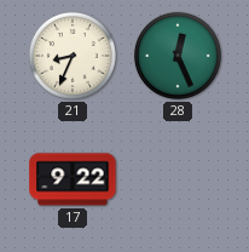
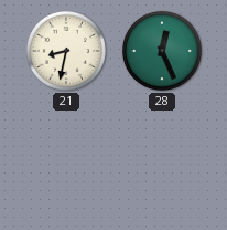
21: 8:34 -> 8:32
17: 9:22 -> none
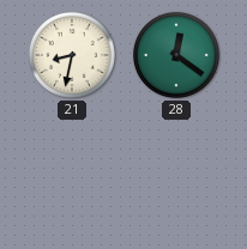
28: 12:26 -> 12:21
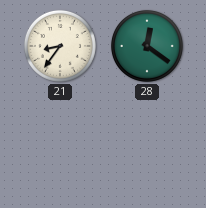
21: 8:32 -> 8:36
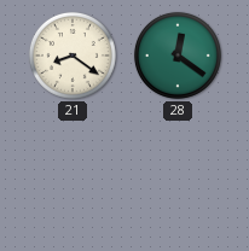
21: 8:36 -> 8:21
